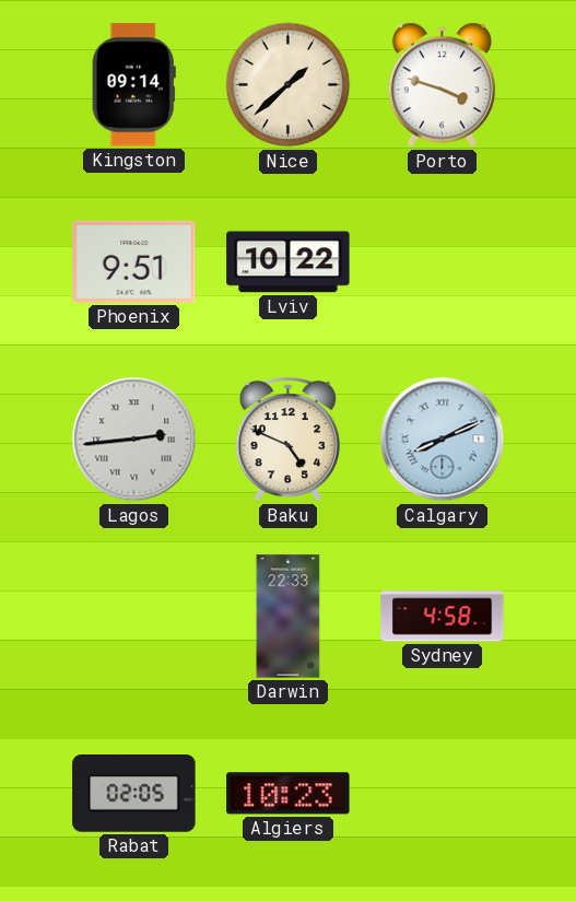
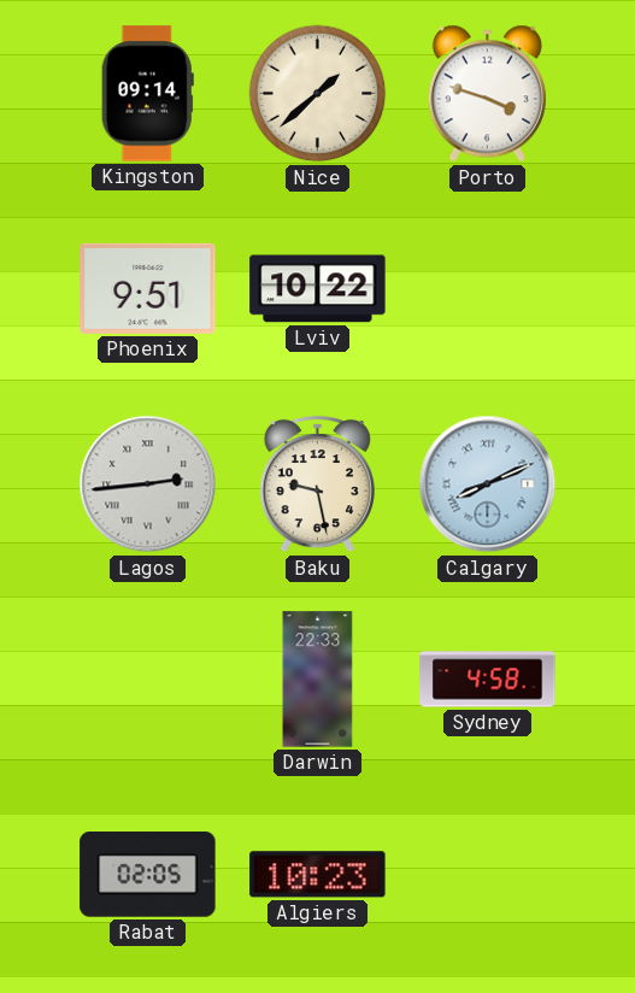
Baku: 4:49 -> 9:28
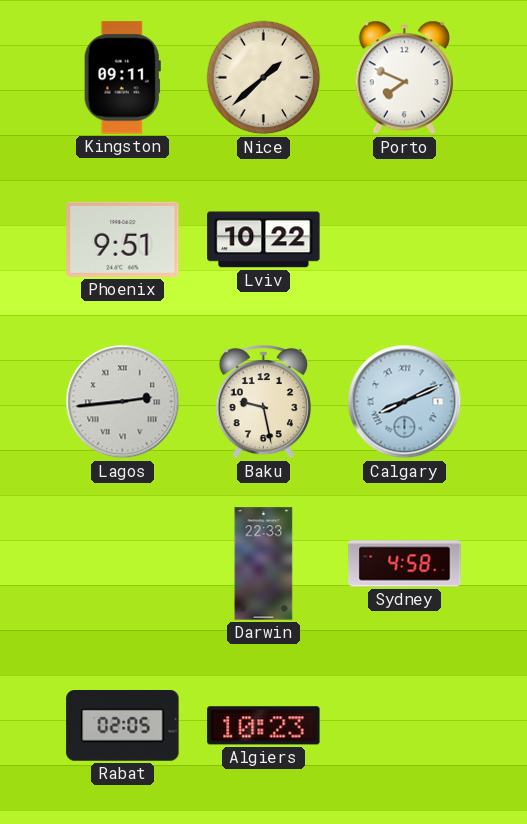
Kingston: 09:14 -> 09:11
Porto: 3:48 -> 7:49
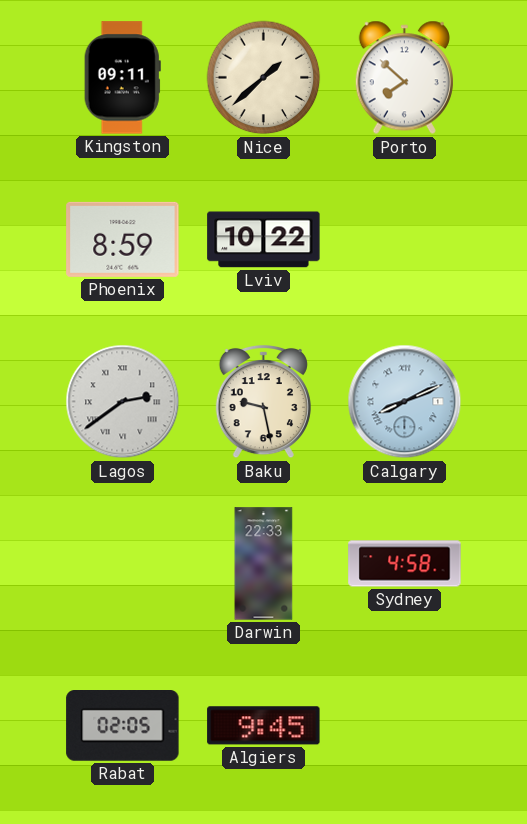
Porto: 7:49 -> 7:52
Phoenix: 9:51 -> 8:59
Lagos: 2:44 -> 2:39
Algiers: 10:23 -> 9:45
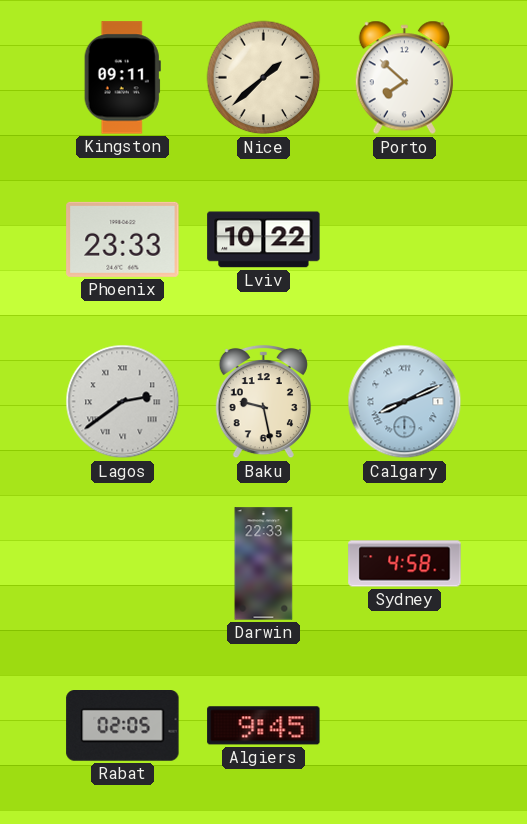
Phoenix: 8:59 -> 23:33
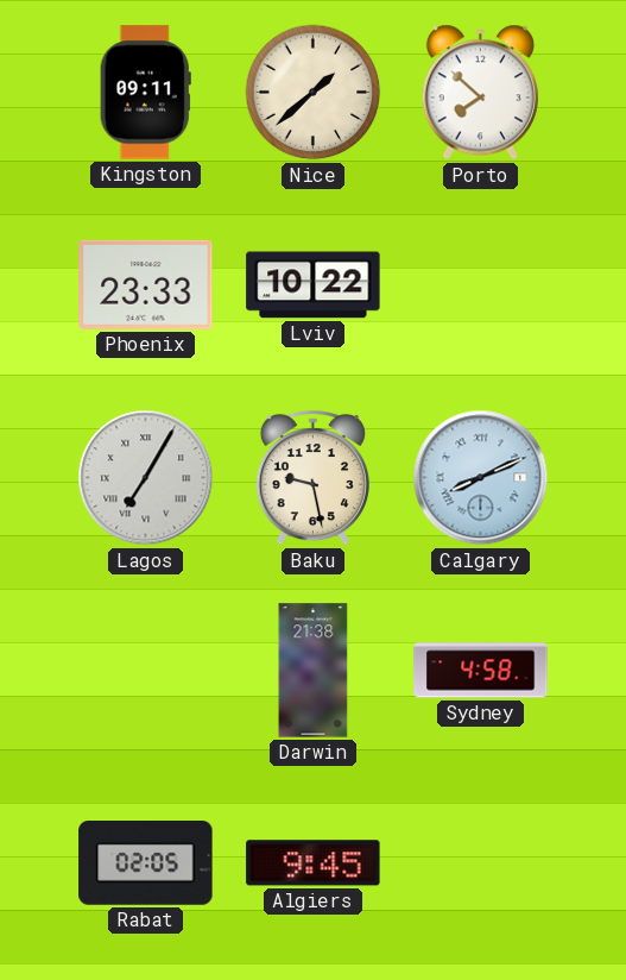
Lagos: 2:39 -> 7:05
Darwin: 22:33 -> 21:38
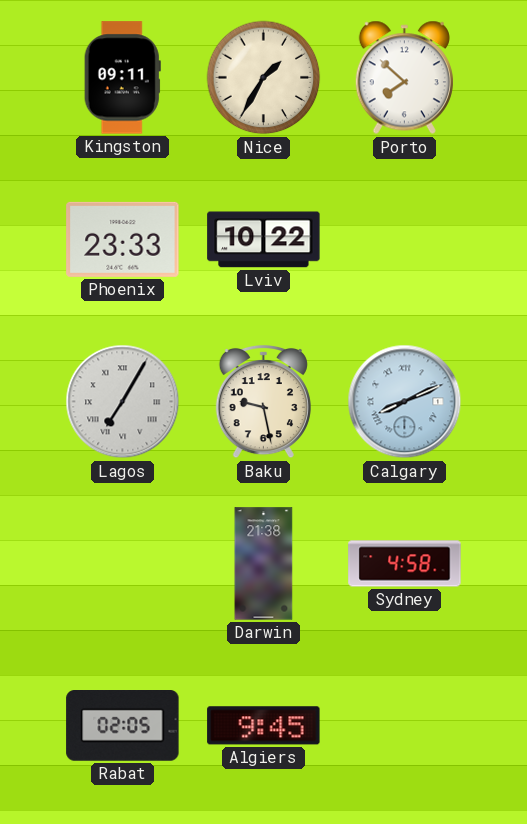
Nice: 1:38 -> 1:35
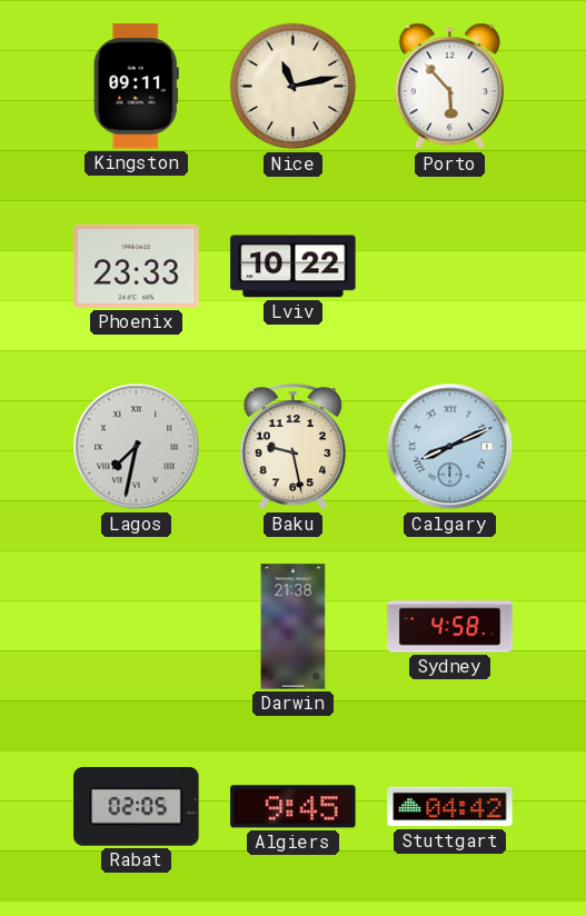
Nice: 1:35 -> 11:13
Porto: 7:52 -> 5:53
Lagos: 7:05 -> 7:32
Stuttgart: none -> 04:42
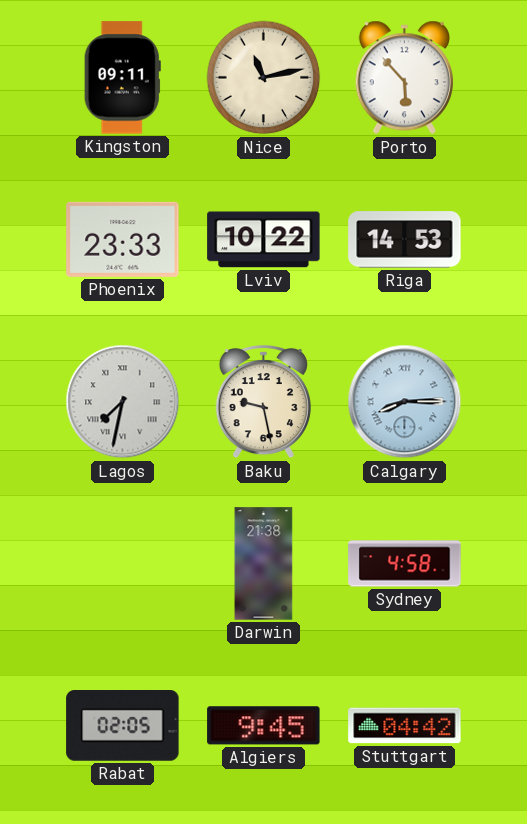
Riga: none -> 14:53
Calgary: 8:11 -> 8:15
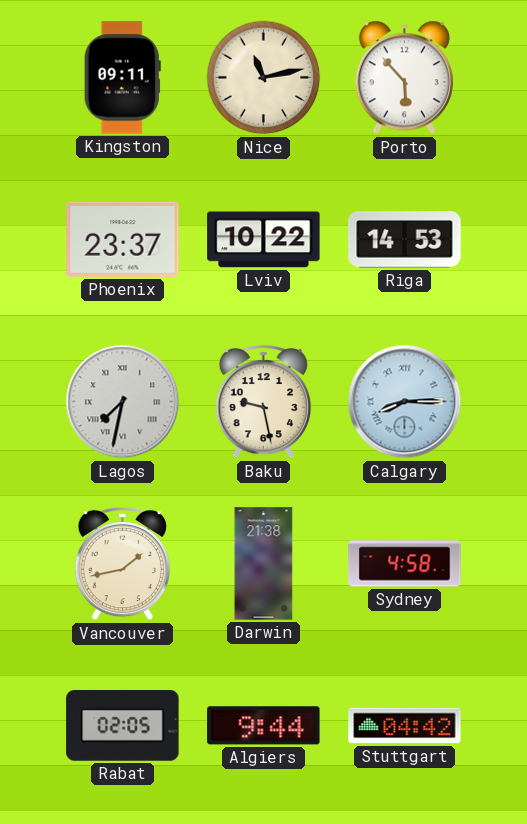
Phoenix: 23:33 -> 23:37
Vancouver: none -> 1:43
Algiers: 9:45 -> 9:44
